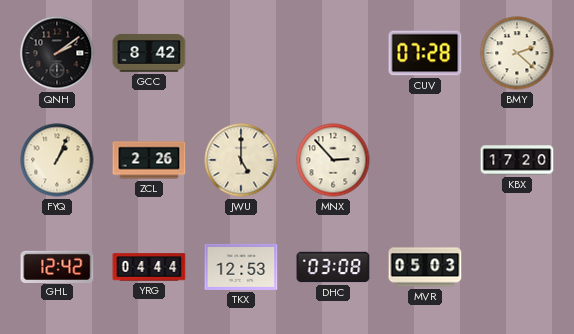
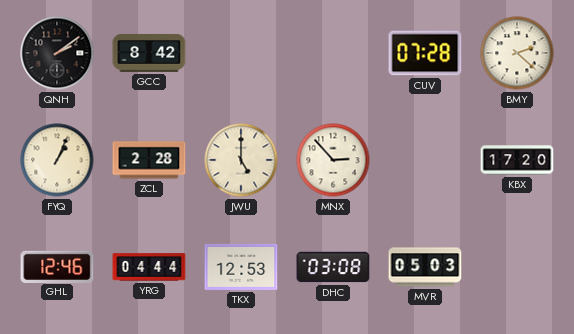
ZCL: 2:26 -> 2:28
GHL: 12:42 -> 12:46
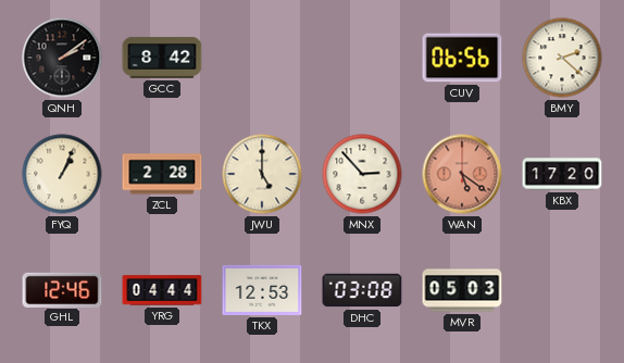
CUV: 07:28 -> 06:56
WAN: none -> 5:21
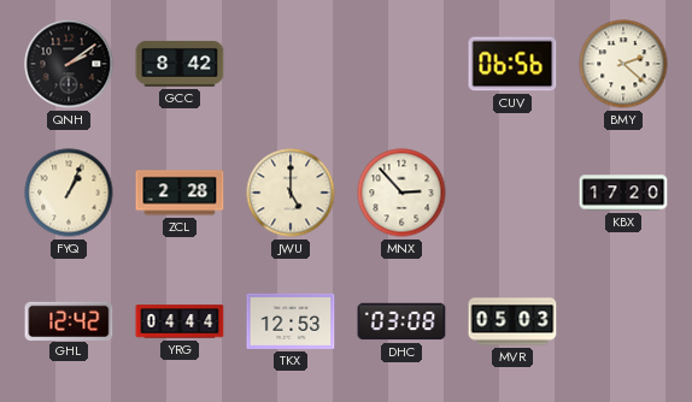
WAN: 5:21 -> none
GHL: 12:46 -> 12:42
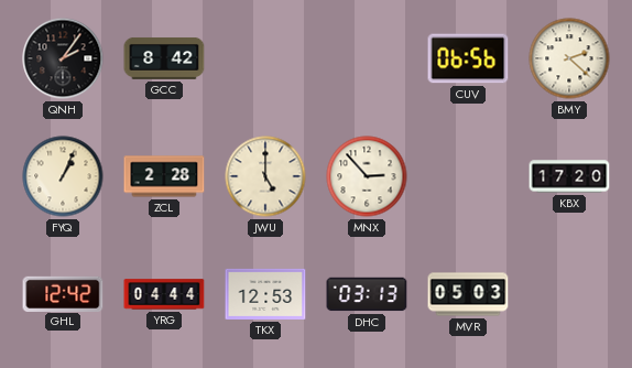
QNH: 2:09 -> 2:06
DHC: 03:08 -> 03:13
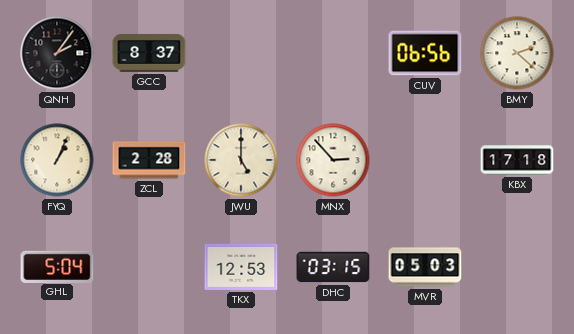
GCC: 8:42 -> 8:37
KBX: 17:20 -> 17:18
GHL: 12:42 -> 5:04
YRG: 04:44 -> none
DHC: 03:13 -> 03:15
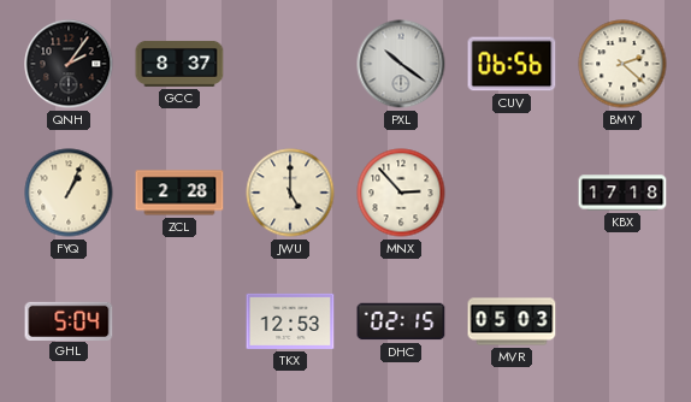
PXL: none -> 10:21
DHC: 03:15 -> 02:15
